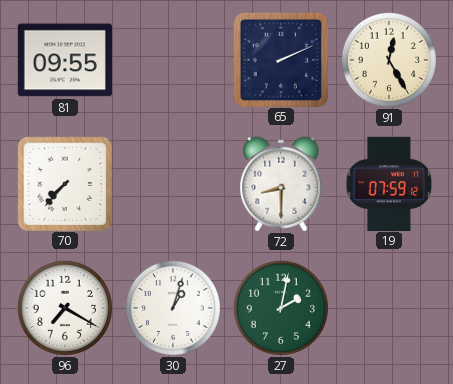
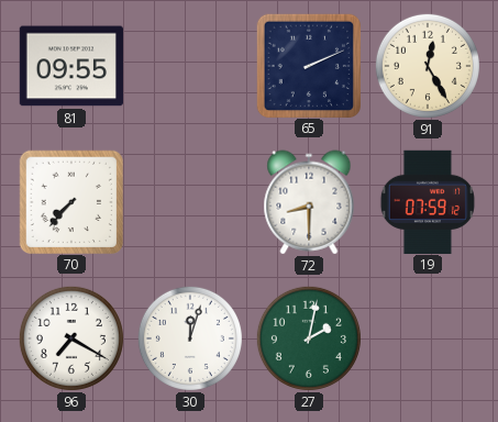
30: 1:03 -> 12:03
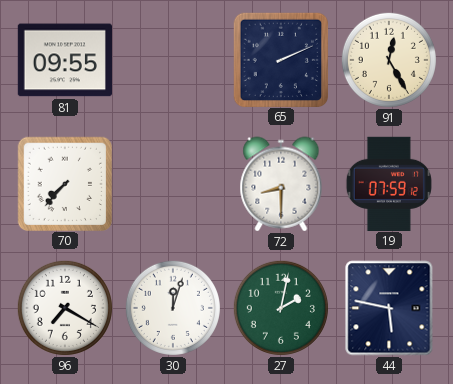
44: none -> 5:47
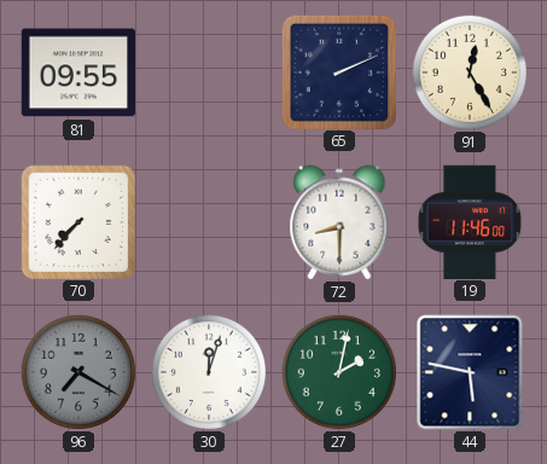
19: 07:59 -> 11:46
96 dial: white -> grey
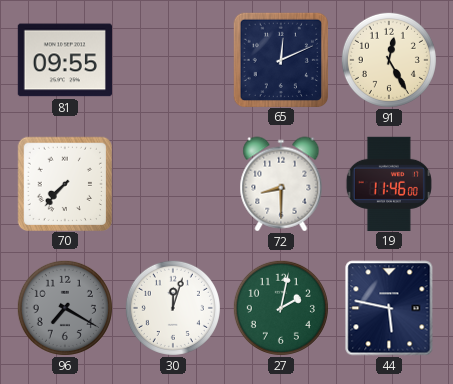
65: 2:11 -> 12:11
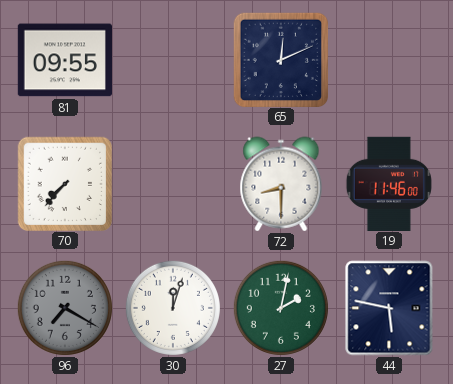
91: 12:25 -> none
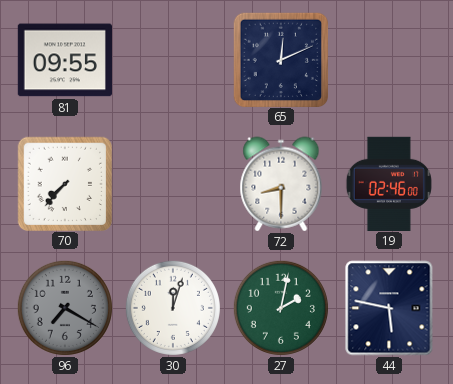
19: 11:46 -> 02:46
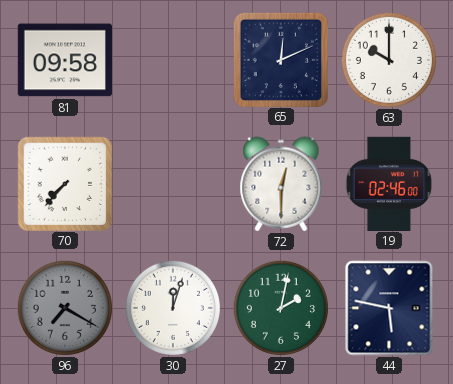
81: 09:55 -> 09:58
63: none -> 10:00
72: 8:30 -> 12:30
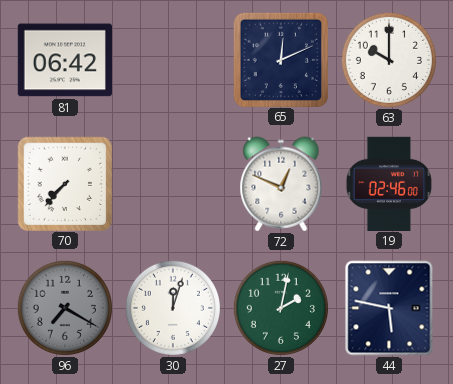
81: 09:58 -> 06:42
72: 12:30 -> 12:49
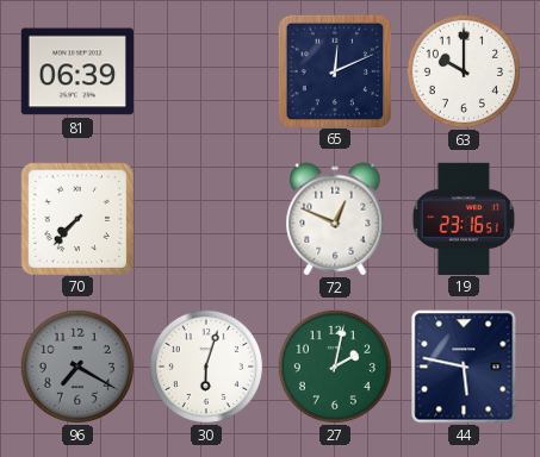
81: 06:42 -> 06:39
19: 02:46 -> 23:16
30: 12:03 -> 6:03
